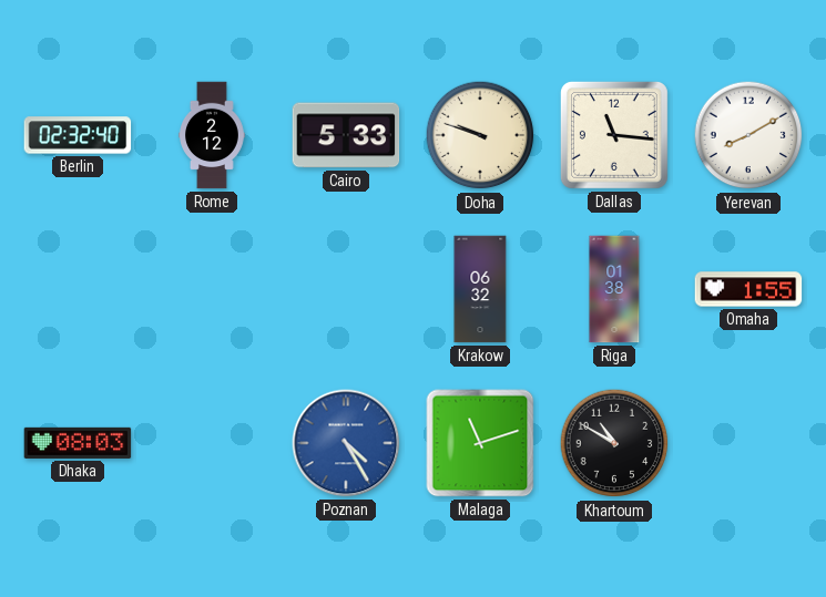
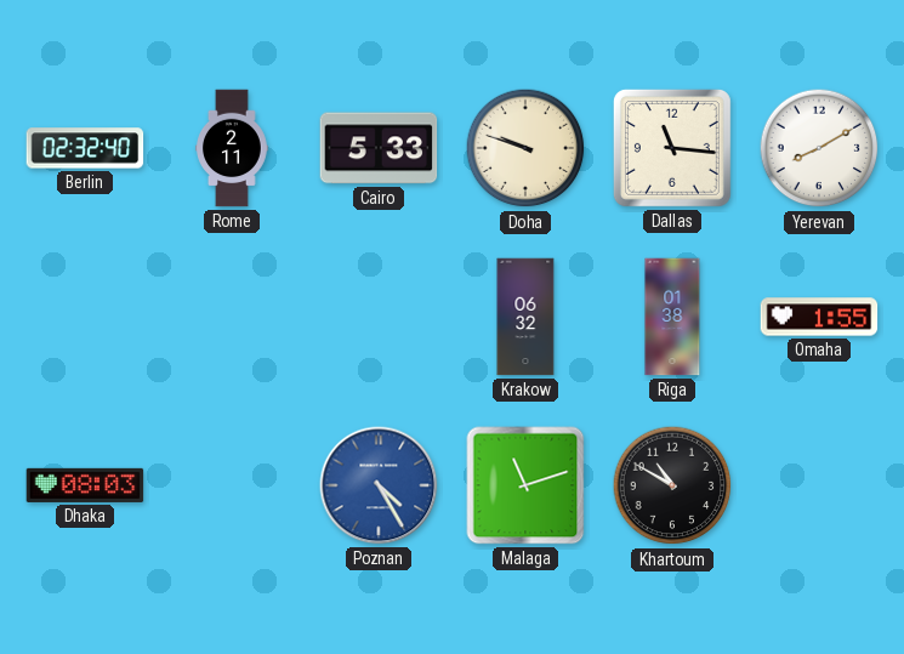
Rome: 2:12 -> 2:11
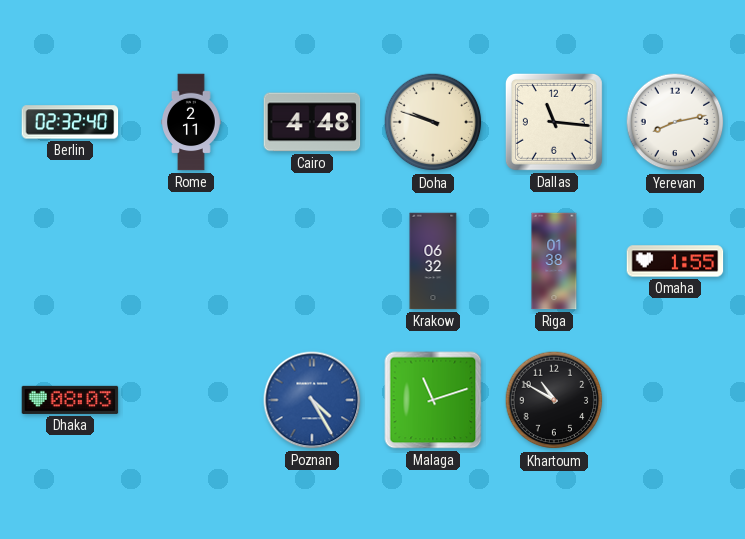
Cairo: 5:33 -> 4:48
Yerevan: 8:10 -> 8:13
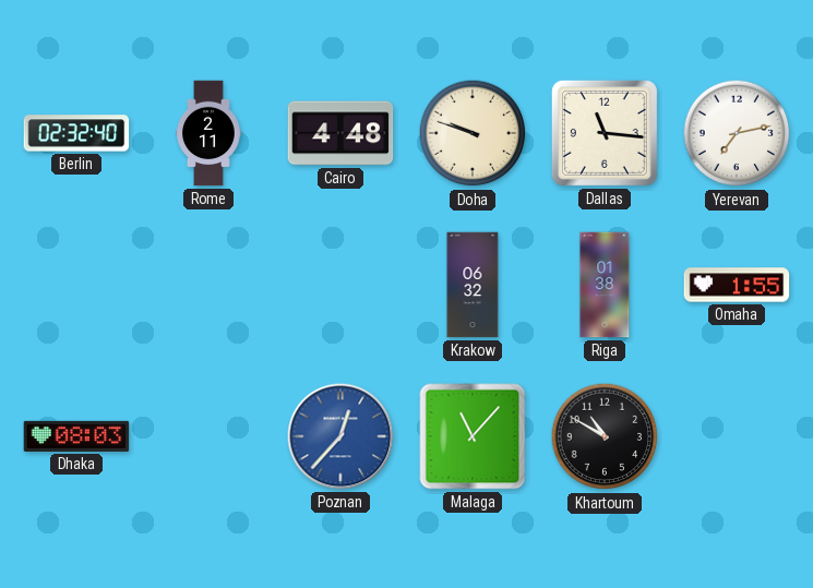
Yerevan: 8:13 -> 7:13
Poznan: 4:25 -> 12:37
Malaga: 11:12 -> 11:07
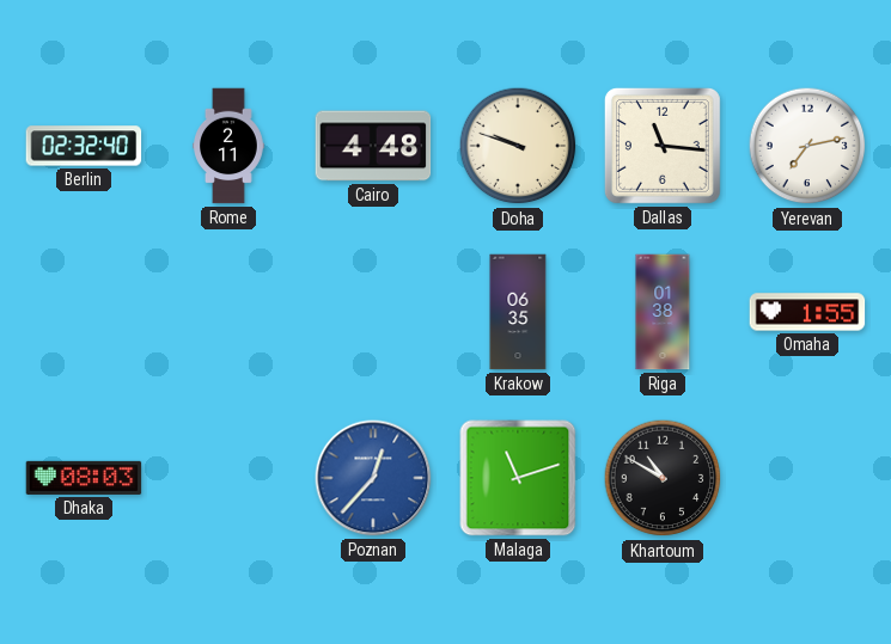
Krakow: 06:32 -> 06:35
Malaga: 11:07 -> 11:12
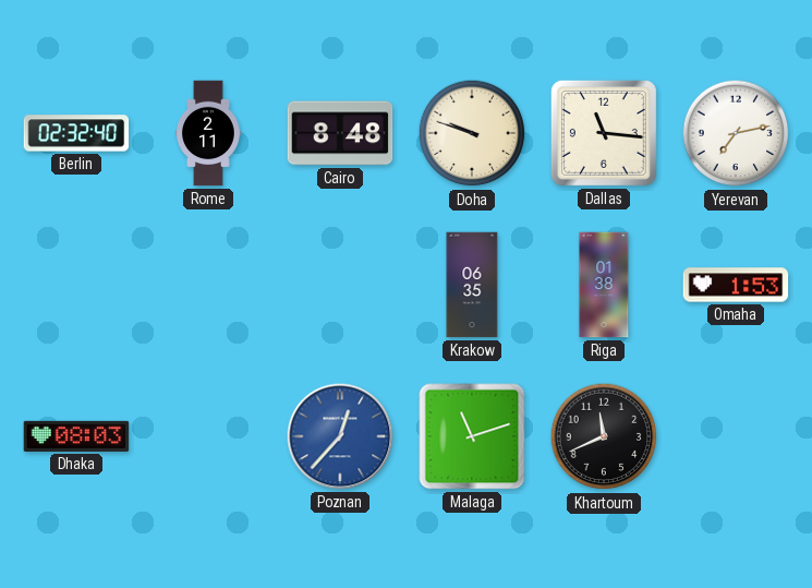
Cairo: 4:48 -> 8:48
Omaha: 1:55 -> 1:53
Khartoum: 10:50 -> 11:41
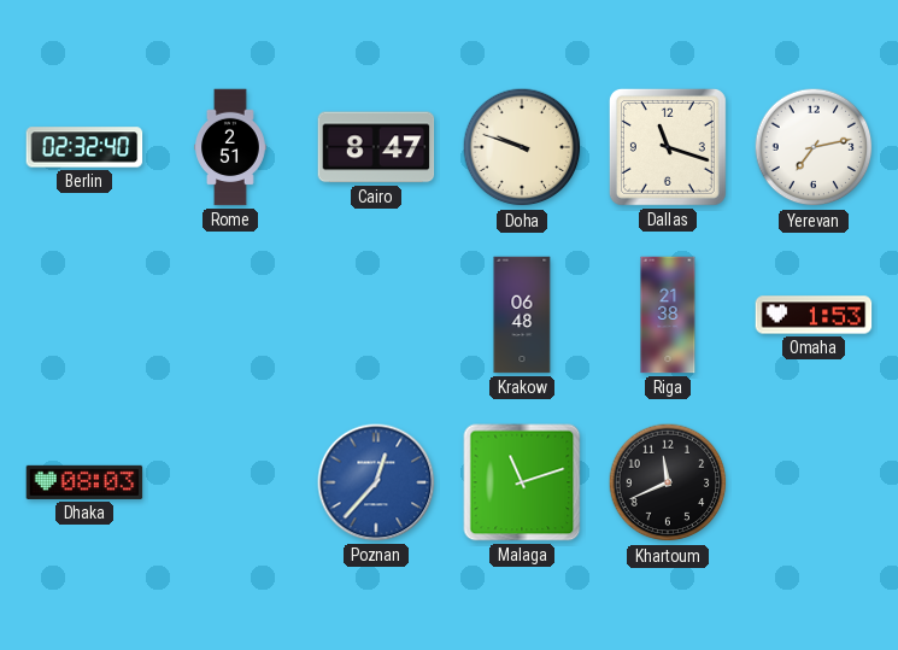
Rome: 2:11 -> 2:51
Cairo: 8:48 -> 8:47
Dallas: 11:16 -> 11:18
Krakow: 06:35 -> 06:48
Riga: 01:38 -> 21:38
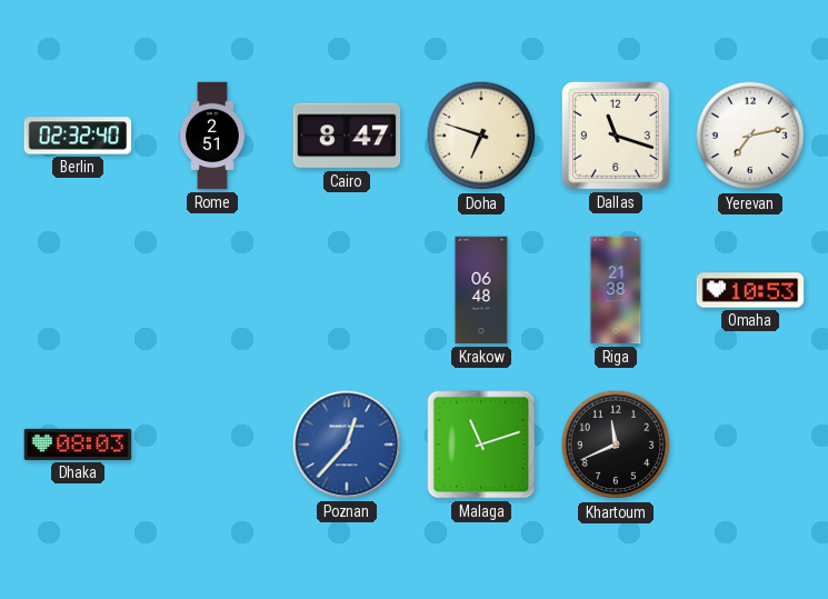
Doha: 9:48 -> 6:48
Omaha: 1:53 -> 10:53
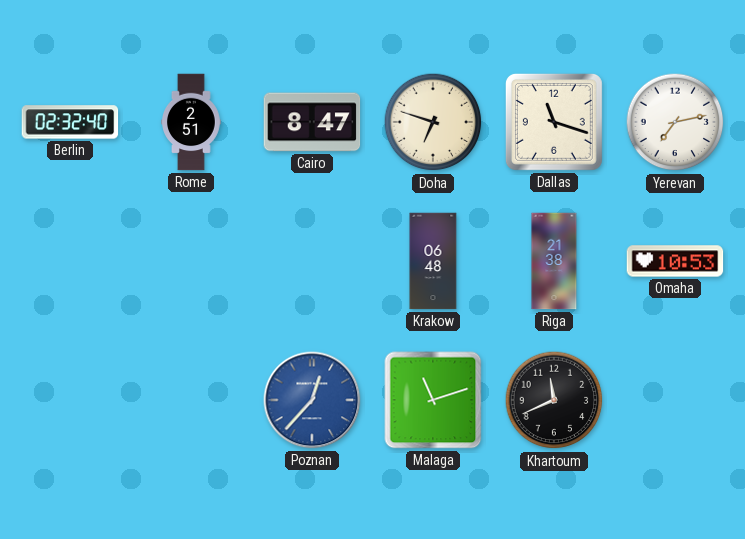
Dhaka: 08:03 -> none
